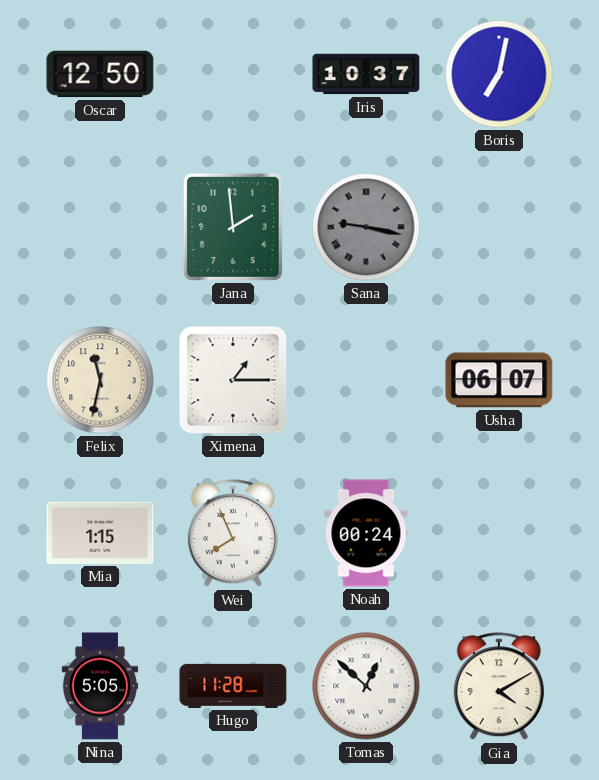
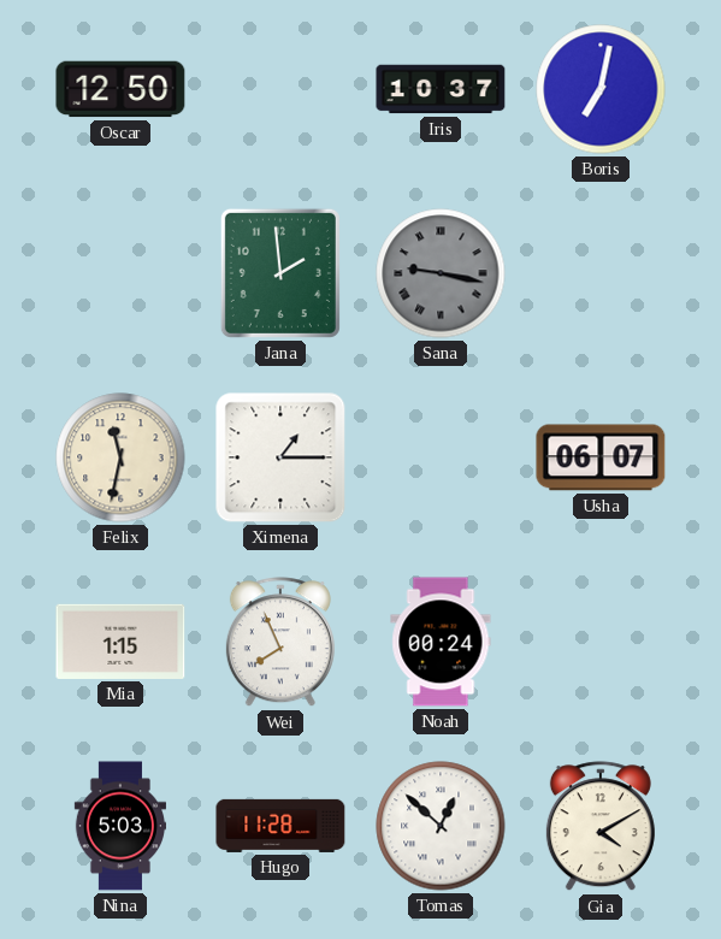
Nina: 5:05 -> 5:03
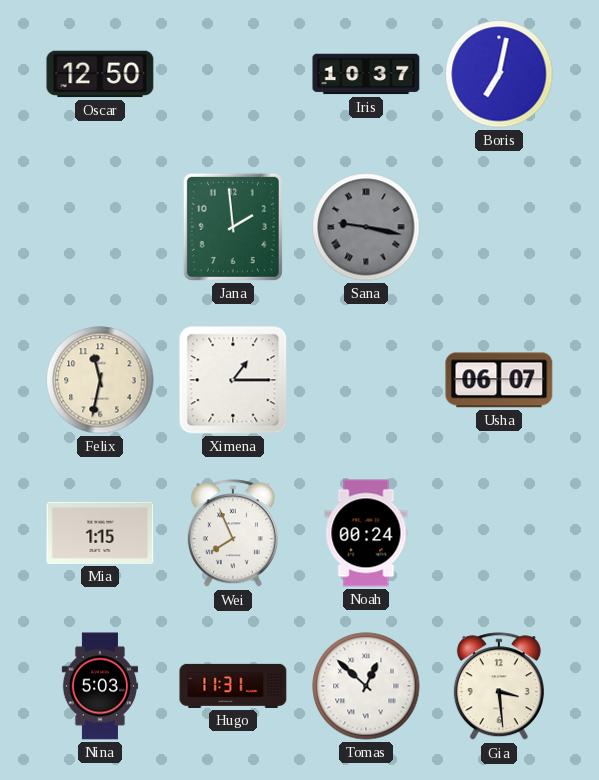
Hugo: 11:28 -> 11:31
Gia: 4:10 -> 3:29
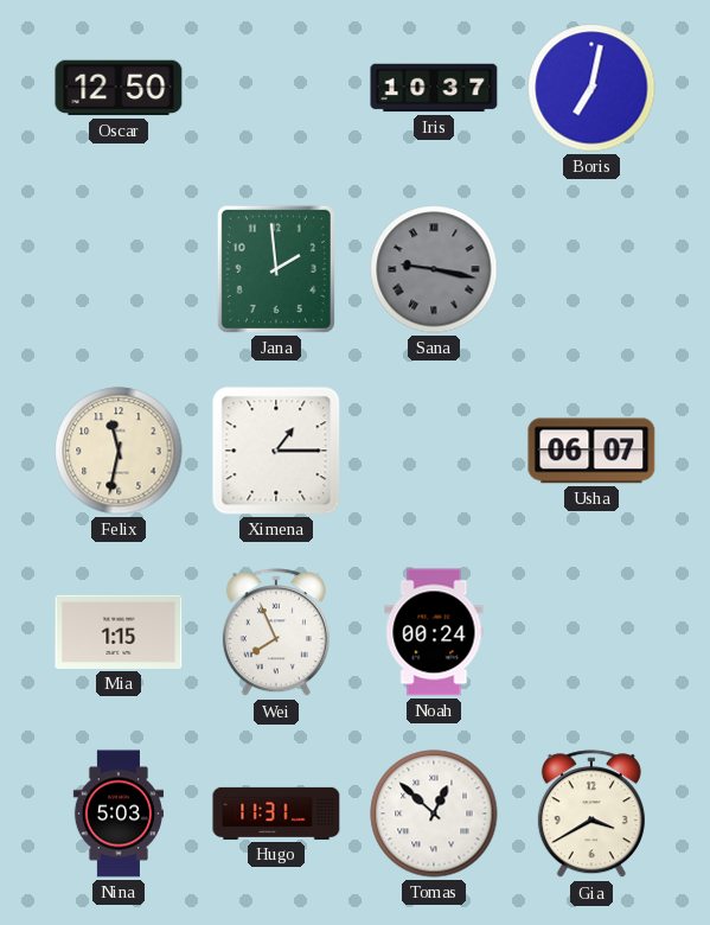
Gia: 3:29 -> 3:40
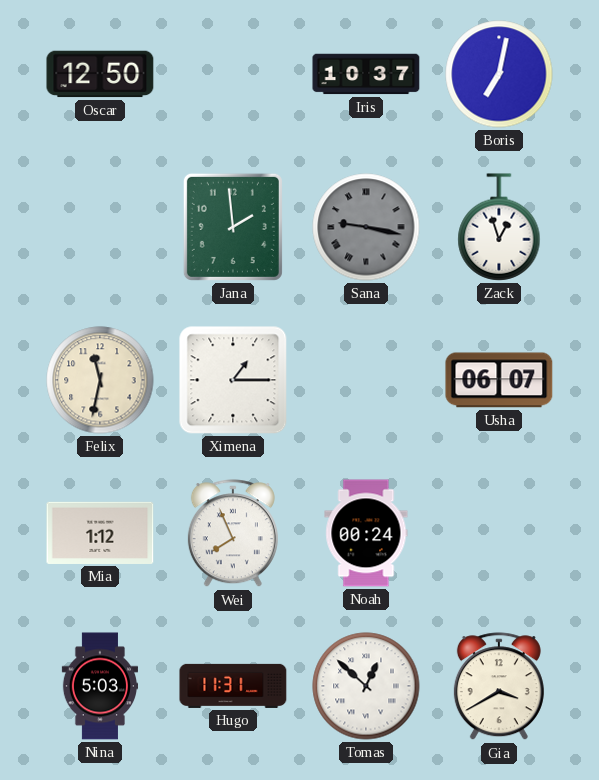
Zack: none -> 12:57
Mia: 1:15 -> 1:12
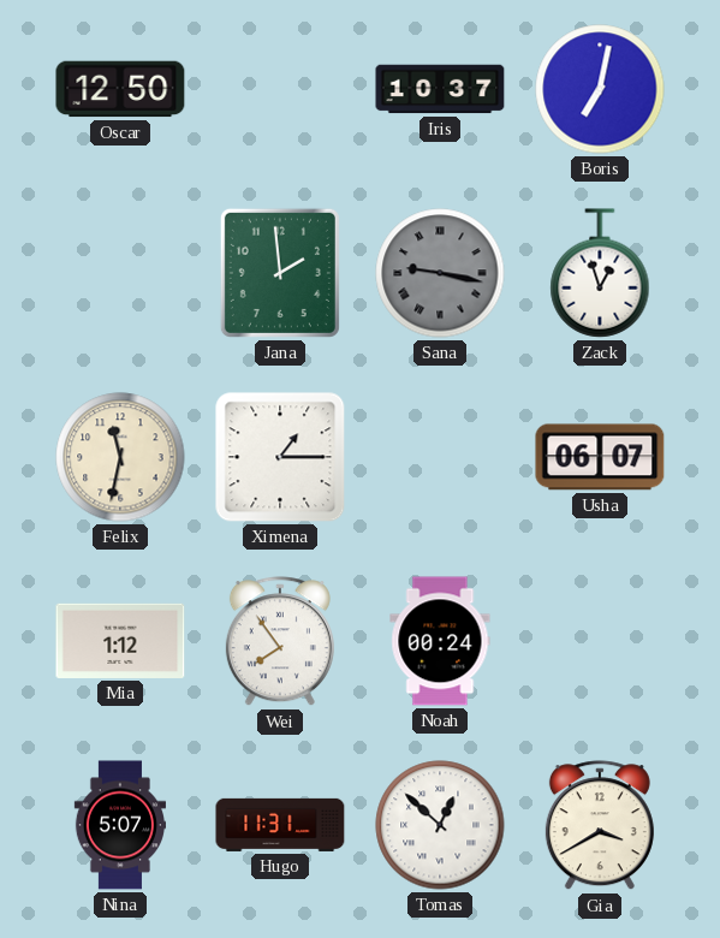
Wei: 7:56 -> 7:54
Nina: 5:03 -> 5:07
